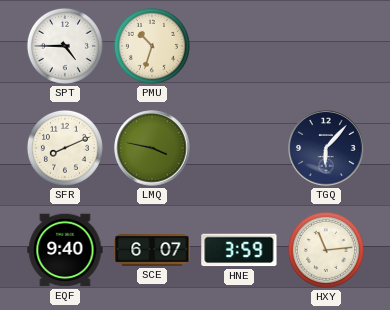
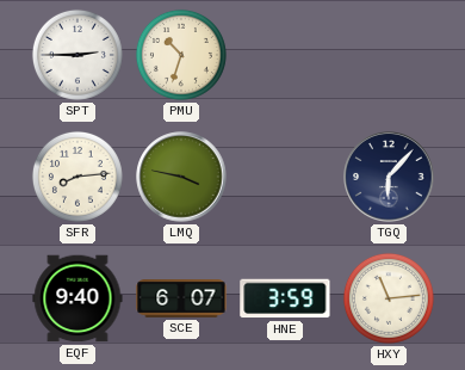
SPT: 4:45 -> 2:45
SFR: 8:11 -> 8:14
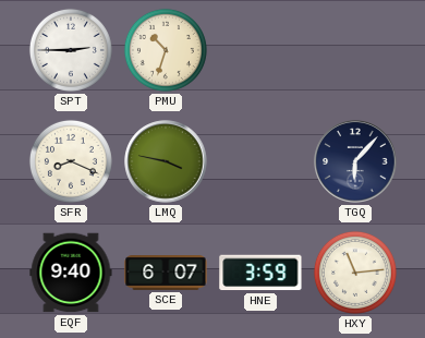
SFR: 8:14 -> 8:19
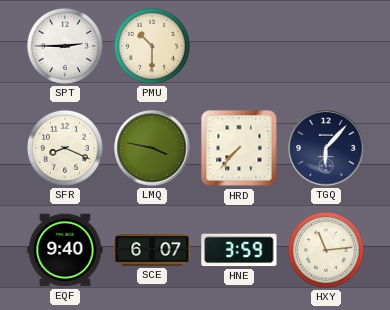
PMU: 10:33 -> 10:30
HRD: none -> 7:37
